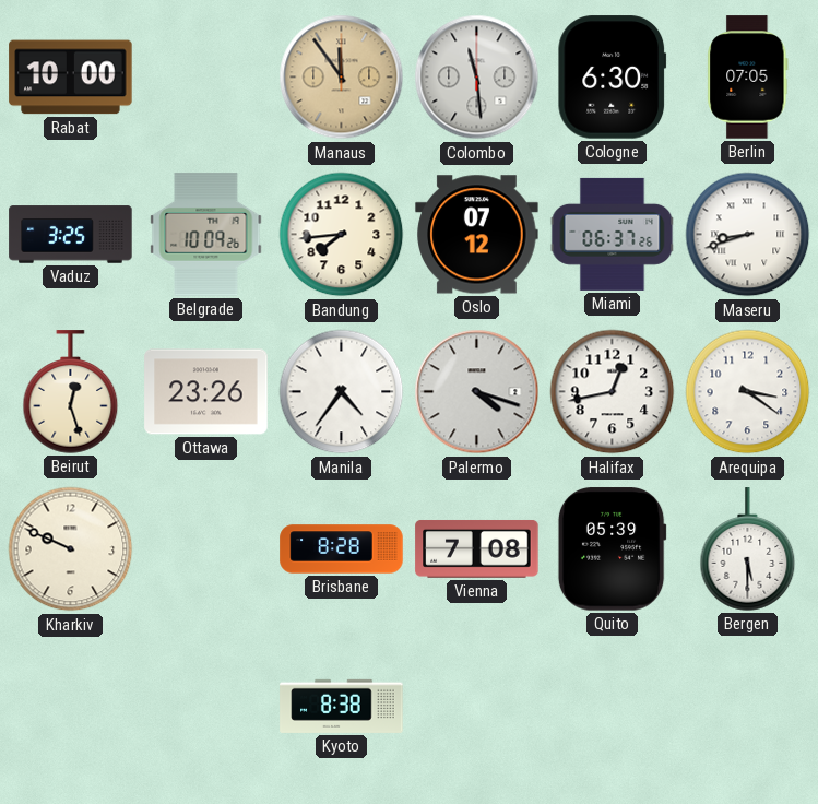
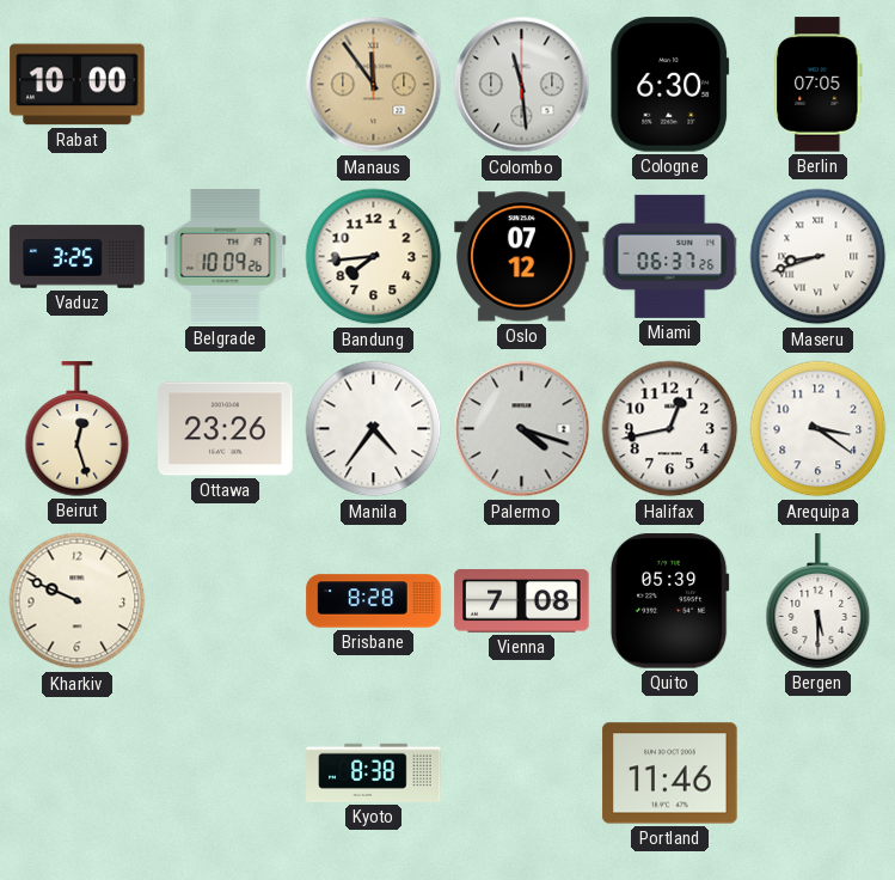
Portland: none -> 11:46
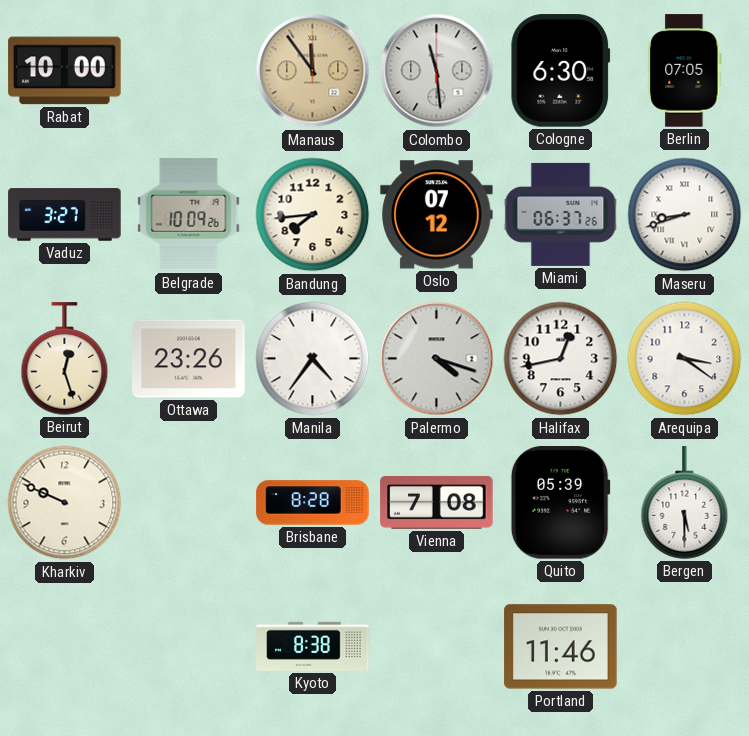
Vaduz: 3:25 -> 3:27
